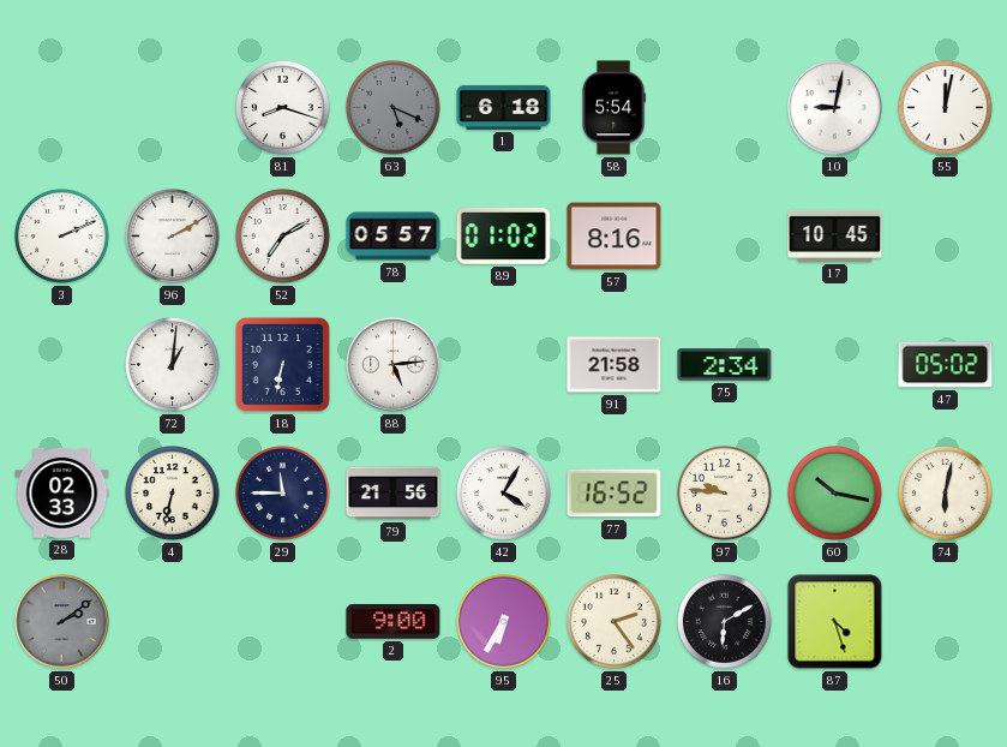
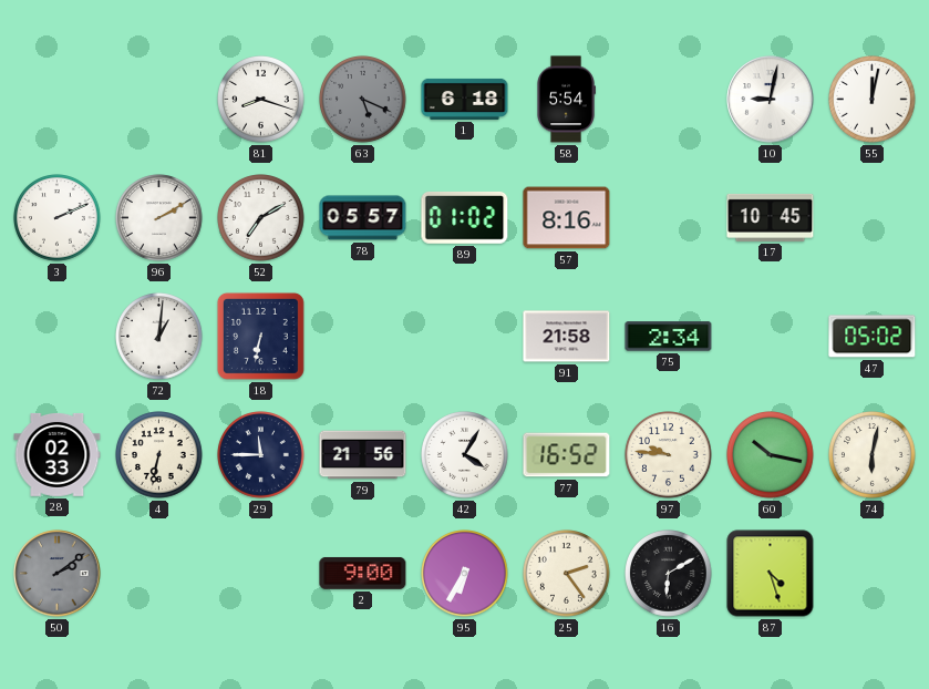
88: 5:14 -> none
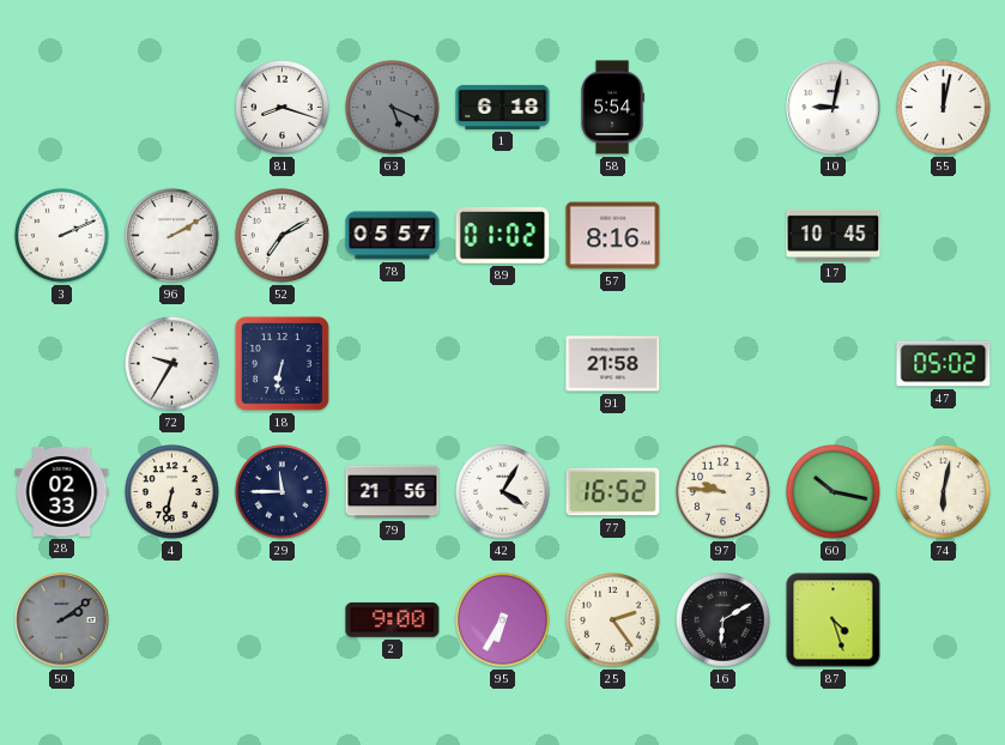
72: 1:01 -> 9:35
75: 2:34 -> none
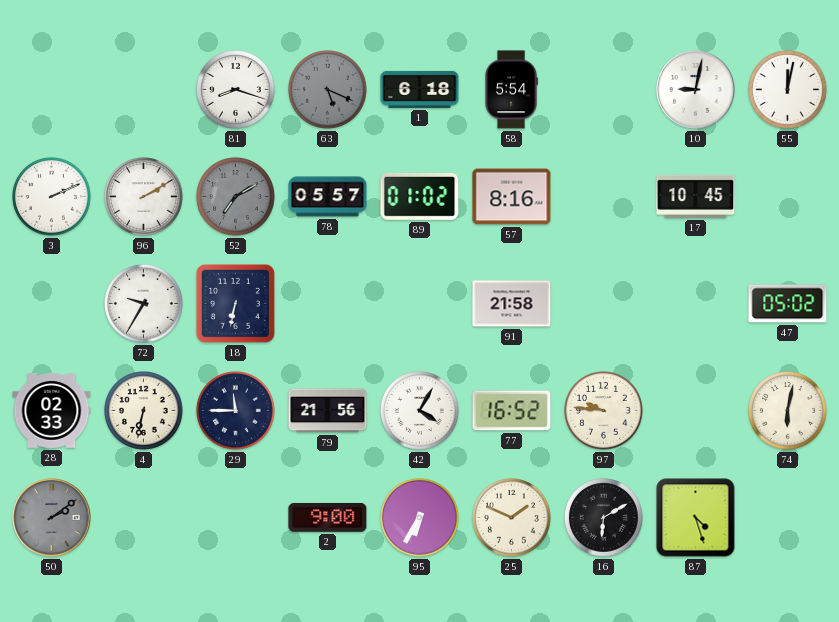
52 dial: white -> grey
60: 10:17 -> none
25: 2:24 -> 1:49
